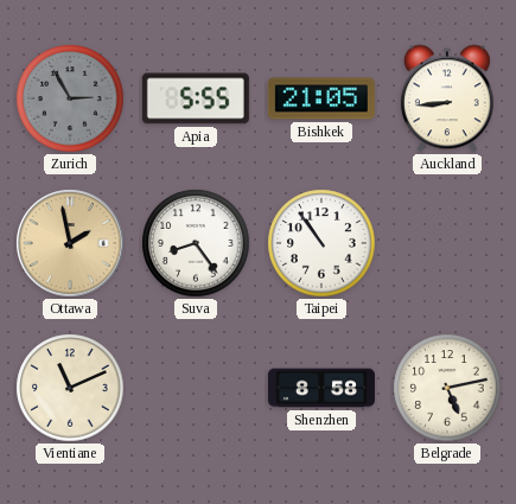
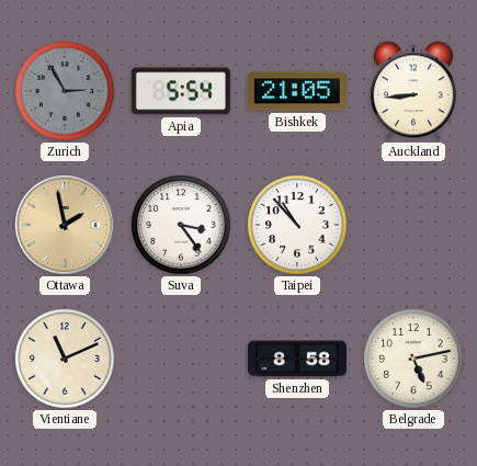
Apia: 5:55 -> 5:54
Suva: 8:24 -> 3:24
Taipei: 10:54 -> 10:53
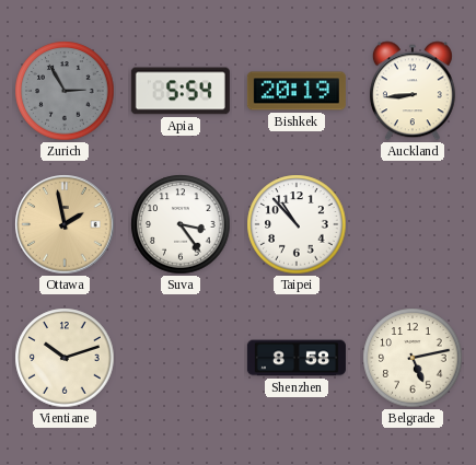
Bishkek: 21:05 -> 20:19
Vientiane: 11:11 -> 10:12
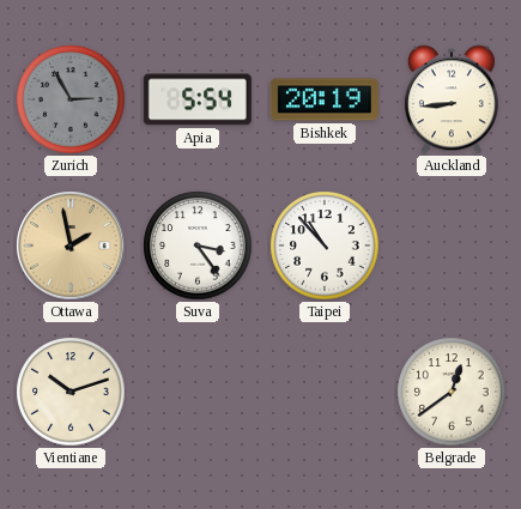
Shenzhen: 8:58 -> none
Belgrade: 5:13 -> 12:39
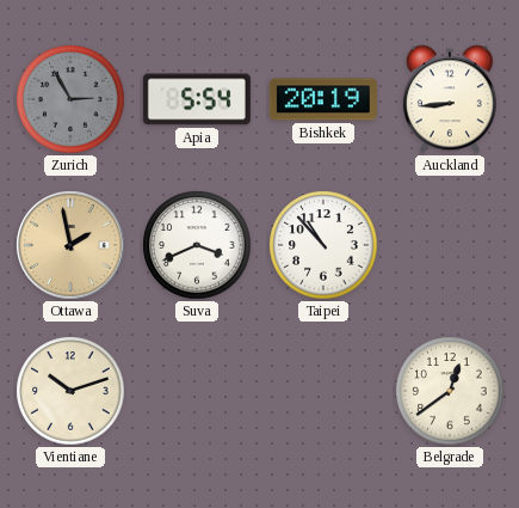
Suva: 3:24 -> 3:41
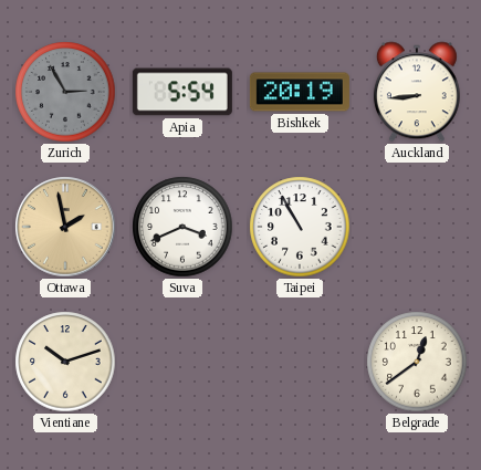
Taipei: 10:53 -> 10:55
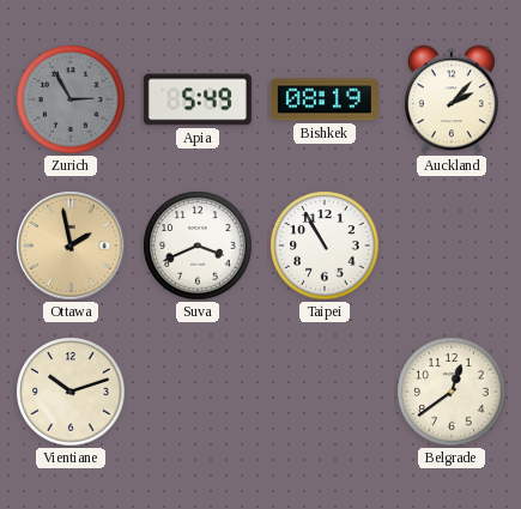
Apia: 5:54 -> 5:49
Bishkek: 20:19 -> 08:19
Auckland: 8:44 -> 2:07
